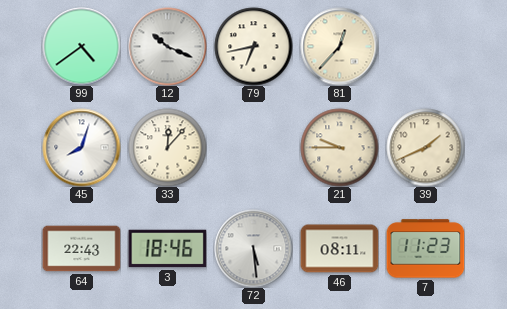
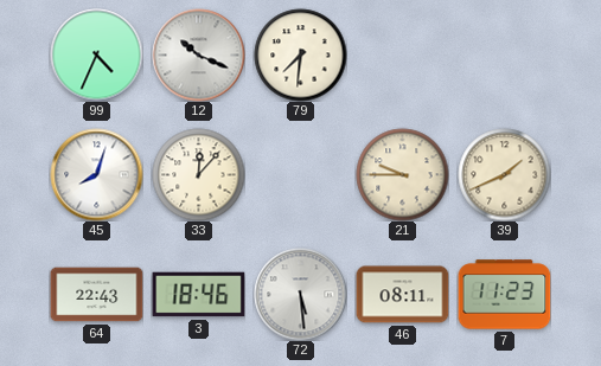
99: 4:39 -> 4:34
79: 6:43 -> 7:31
81: 12:37 -> none
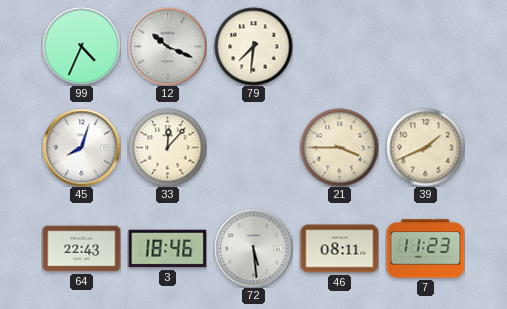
21: 9:45 -> 3:45
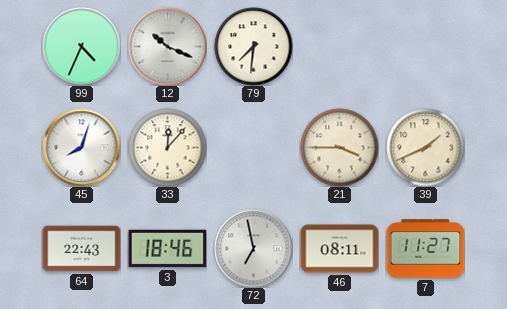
72: 5:29 -> 6:58
7: 11:23 -> 11:27
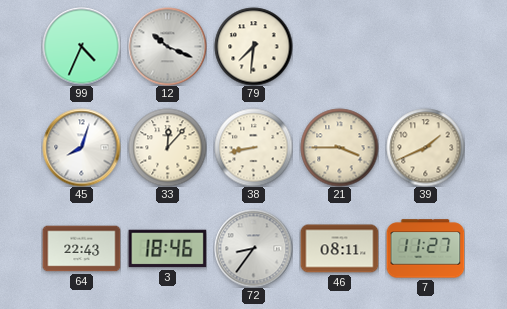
38: none -> 8:43
72: 6:58 -> 8:36
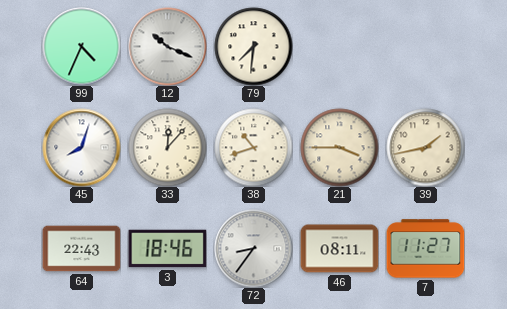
38: 8:43 -> 10:42
39: 1:41 -> 1:43
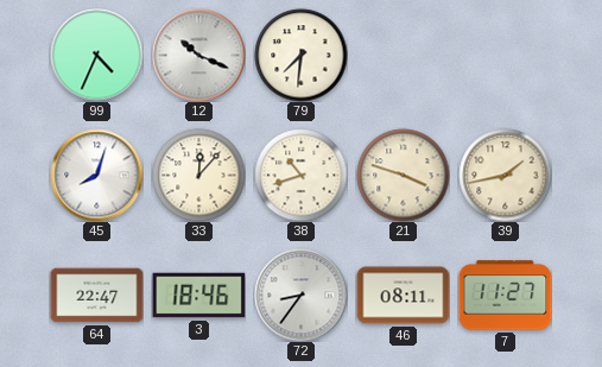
21: 3:45 -> 3:48
64: 22:43 -> 22:47
